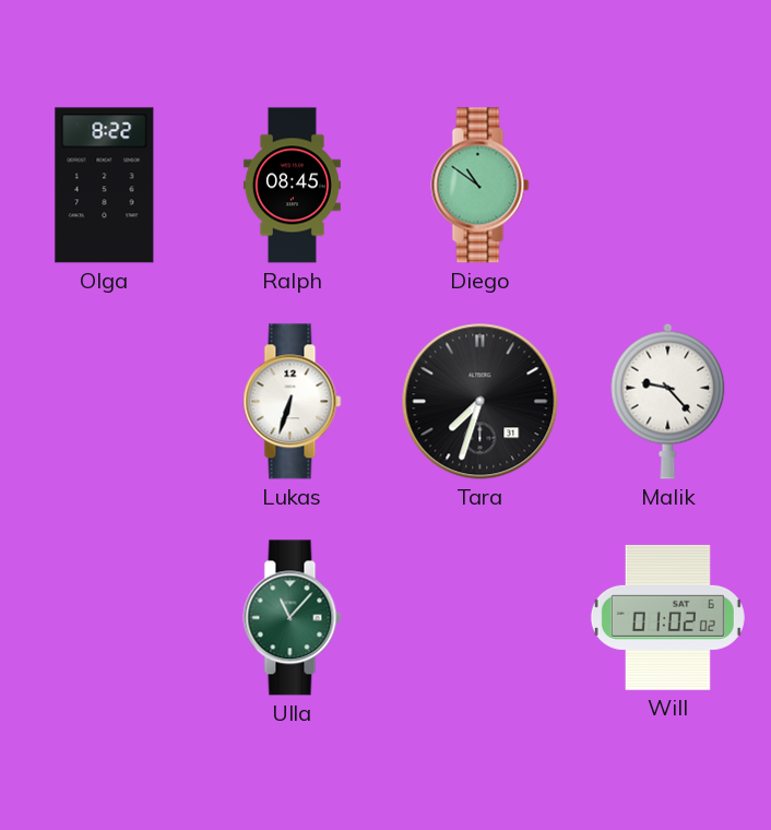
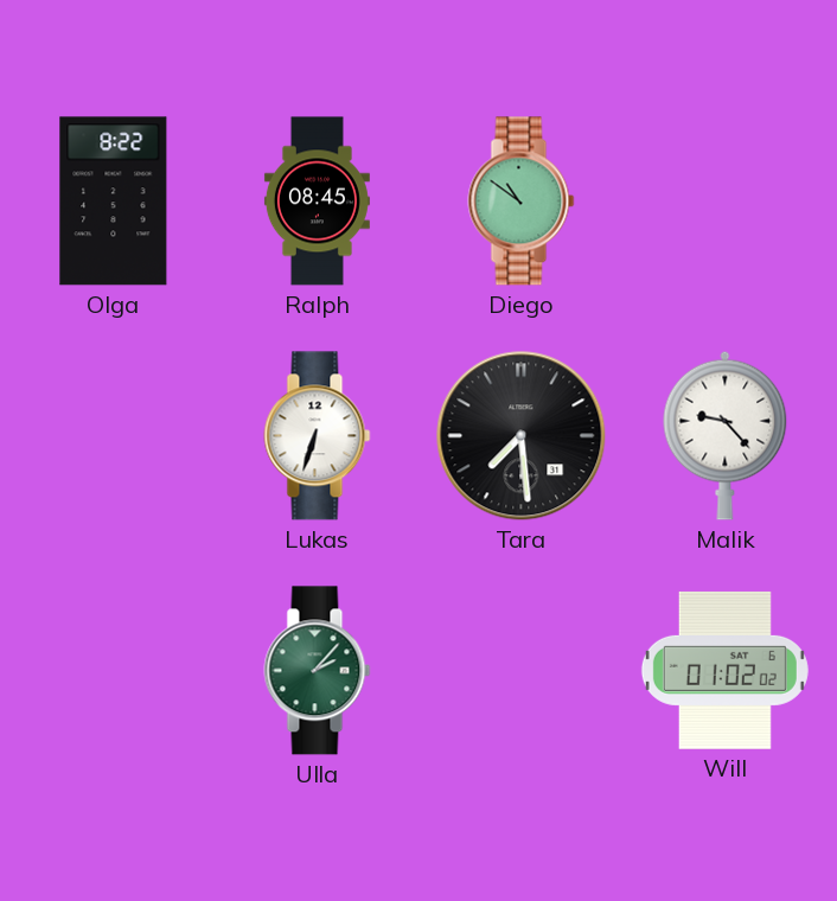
Tara: 7:33 -> 7:29
Ulla: 11:07 -> 2:07
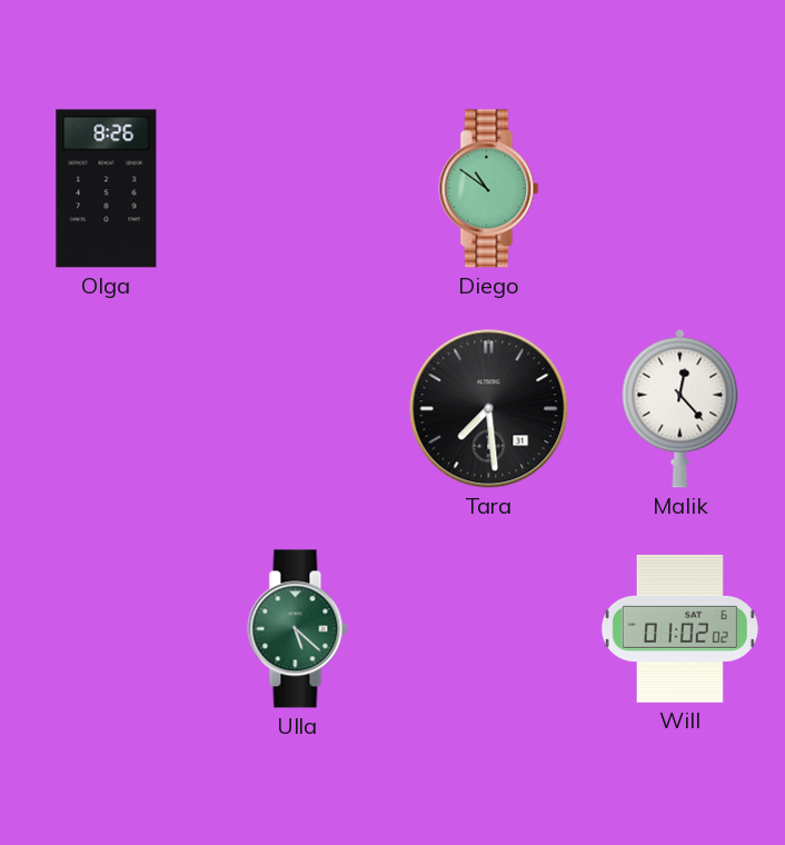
Olga: 8:22 -> 8:26
Ralph: 08:45 -> none
Lukas: 6:33 -> none
Malik: 9:23 -> 12:23
Ulla: 2:07 -> 5:22
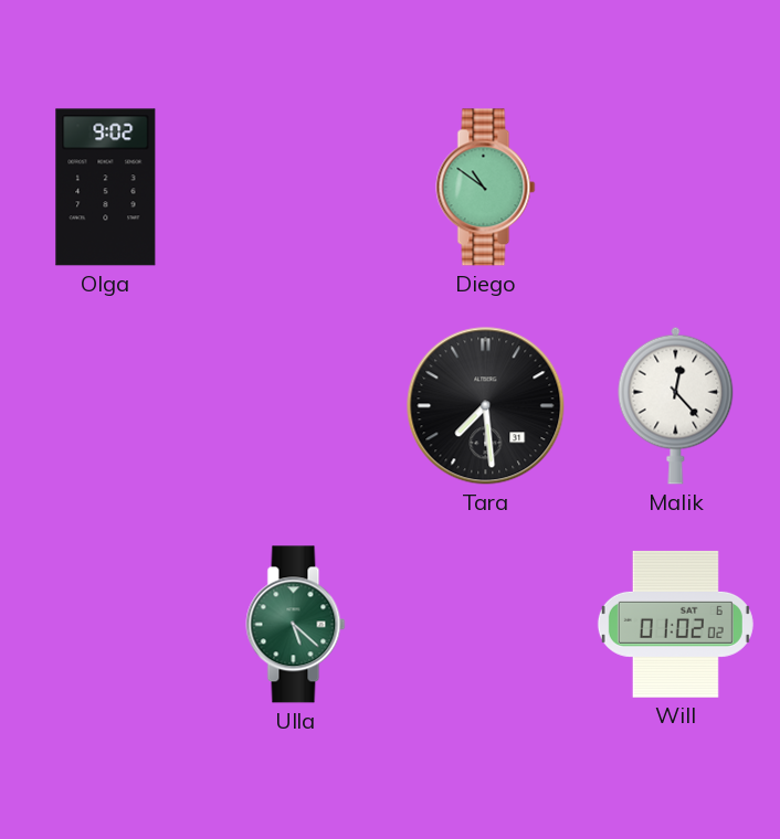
Olga: 8:26 -> 9:02
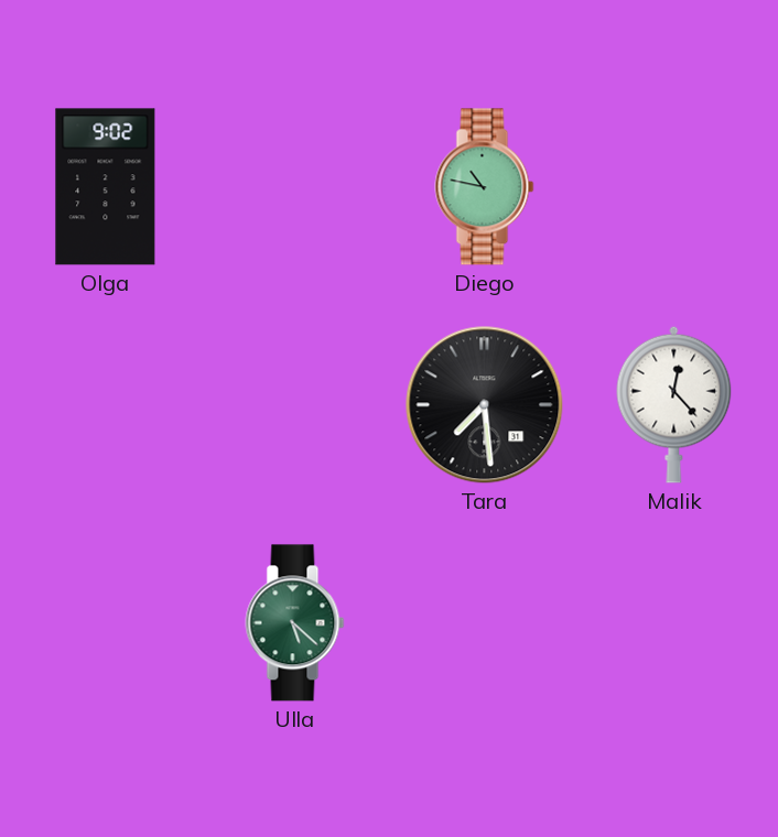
Diego: 10:51 -> 10:47
Will: 01:02 -> none
